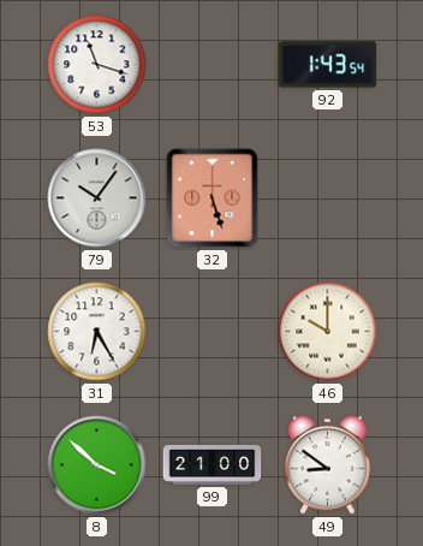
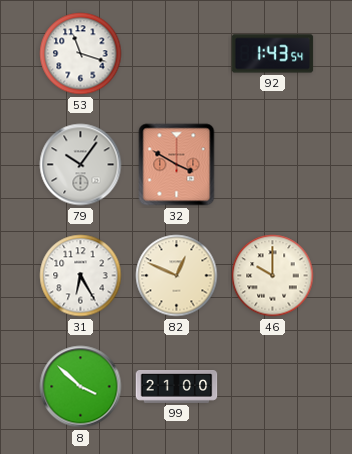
32: 5:27 -> 3:50
82: none -> 12:49
49: 8:51 -> none
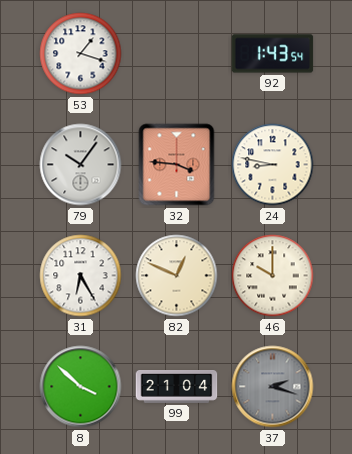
53: 11:18 -> 1:18
32: 3:50 -> 3:46
24: none -> 8:47
99: 21:00 -> 21:04
37: none -> 2:18
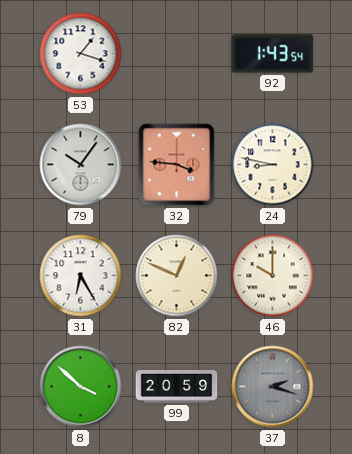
99: 21:04 -> 20:59
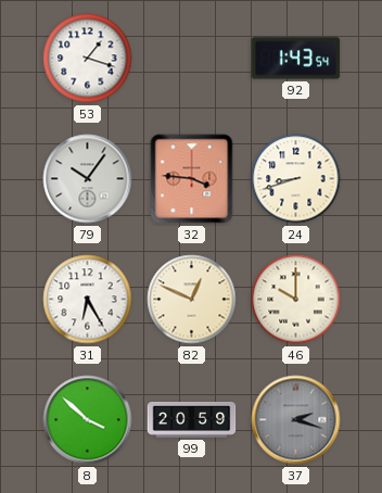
24: 8:47 -> 8:42
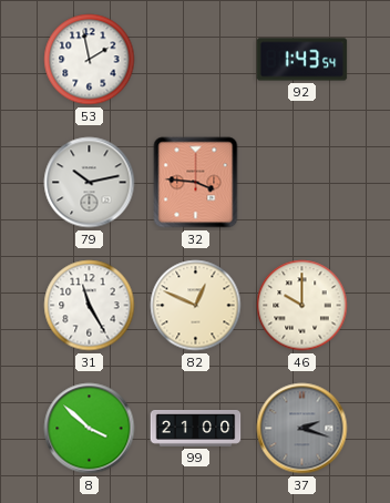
53: 1:18 -> 1:58
79: 10:06 -> 10:13
24: 8:42 -> none
31: 6:25 -> 11:25
99: 20:59 -> 21:00
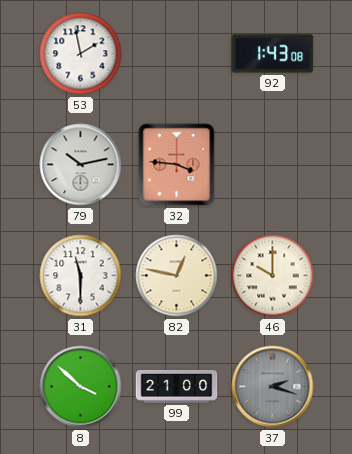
92: 1:43:54 -> 1:43:08
31: 11:25 -> 11:30
82: 12:49 -> 12:47
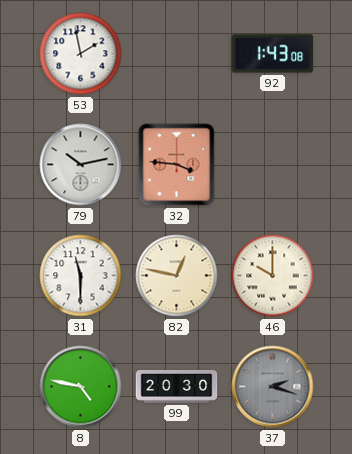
8: 3:52 -> 4:47
99: 21:00 -> 20:30
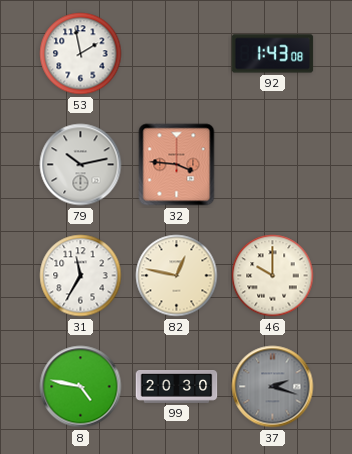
31: 11:30 -> 11:35
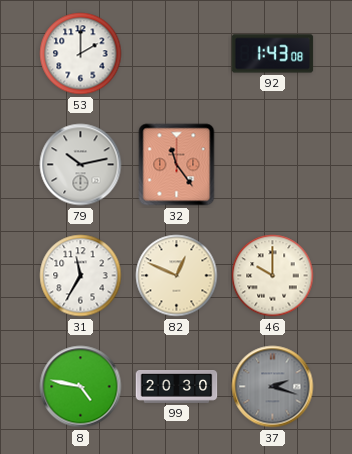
53: 1:58 -> 2:00
32: 3:46 -> 11:24
82: 12:47 -> 12:49
